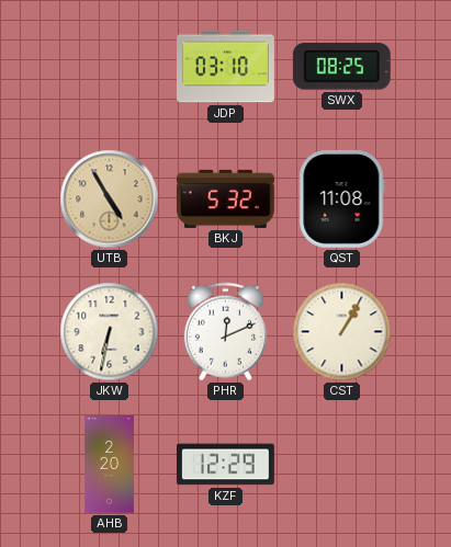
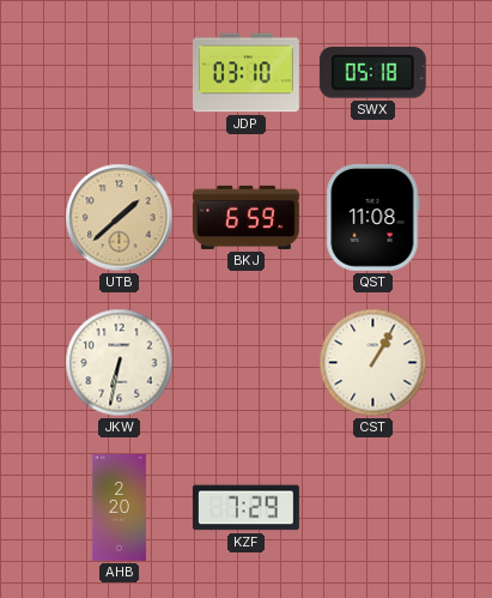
SWX: 08:25 -> 05:18
UTB: 4:55 -> 1:38
BKJ: 5:32 -> 6:59
PHR: 12:11 -> none
KZF: 12:29 -> 7:29
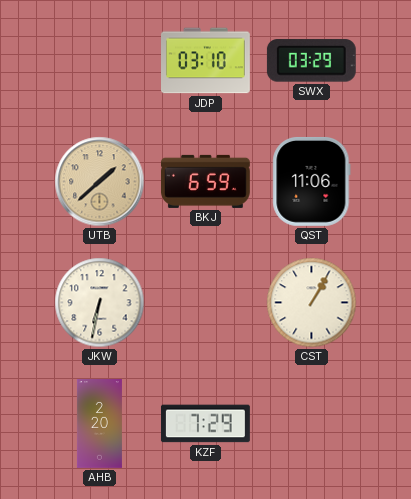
SWX: 05:18 -> 03:29
QST: 11:08 -> 11:06
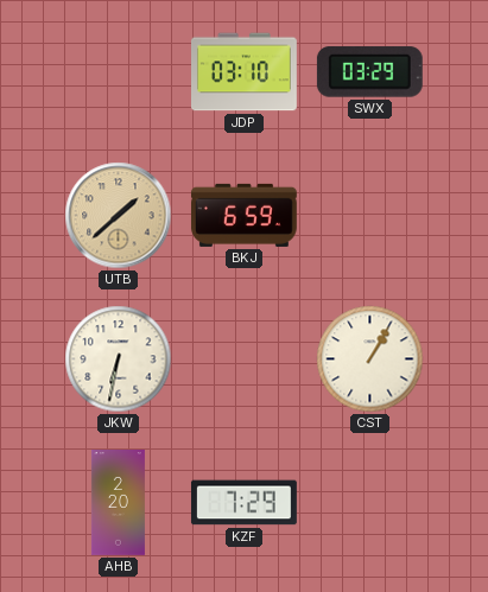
QST: 11:06 -> none
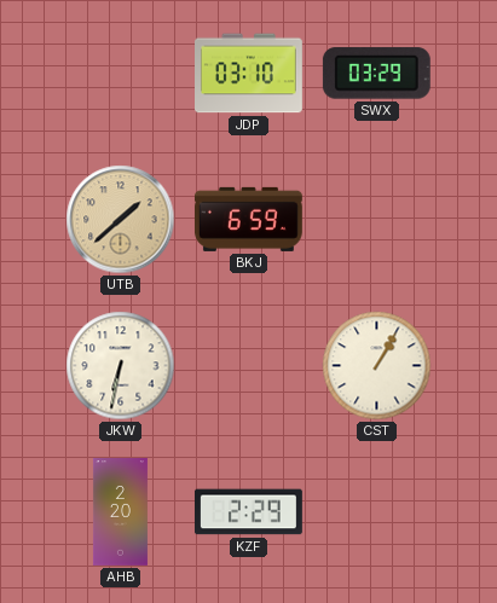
KZF: 7:29 -> 2:29
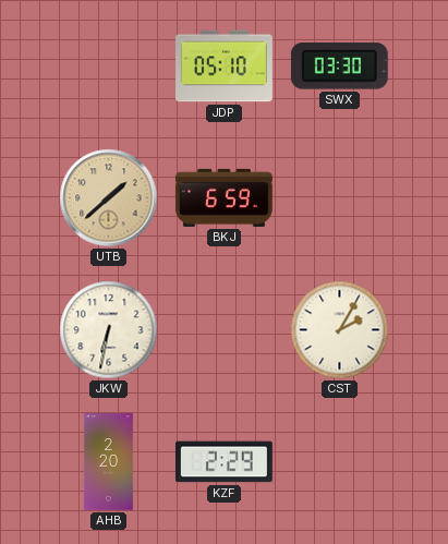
JDP: 03:10 -> 05:10
SWX: 03:29 -> 03:30
CST: 1:05 -> 2:05
